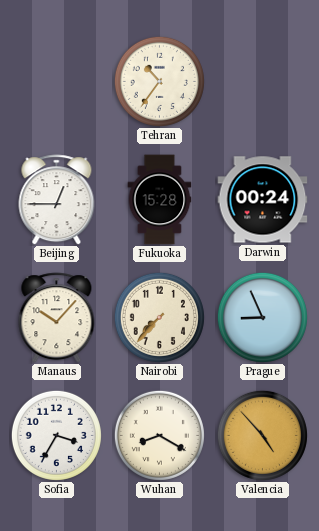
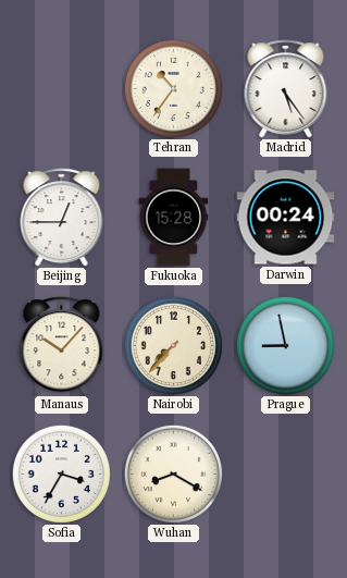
Madrid: none -> 5:24
Prague: 8:56 -> 8:58
Valencia: 4:53 -> none
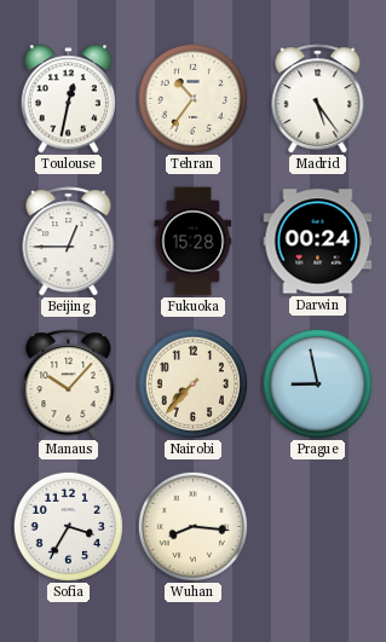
Toulouse: none -> 12:32
Wuhan: 8:20 -> 8:16
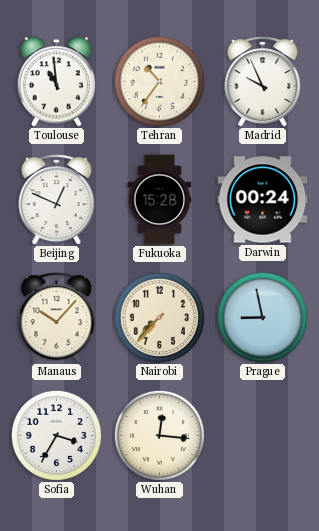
Toulouse: 12:32 -> 10:59
Madrid: 5:24 -> 9:56
Beijing: 12:45 -> 12:49
Wuhan: 8:16 -> 12:16
